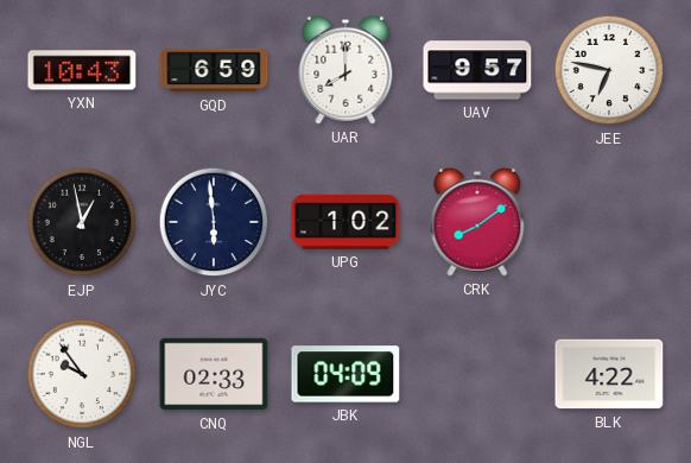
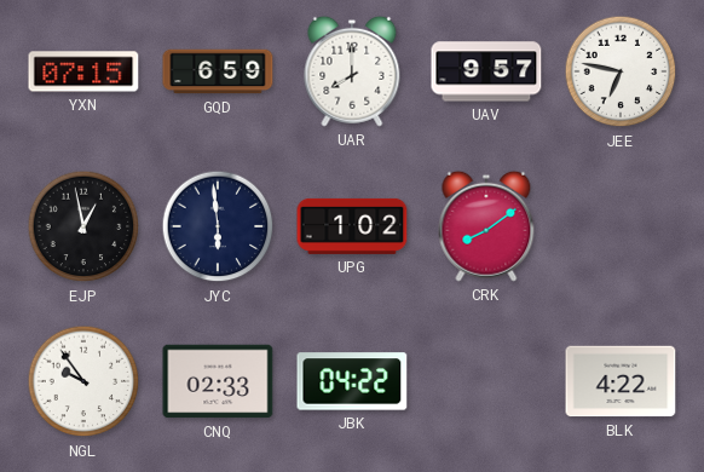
YXN: 10:43 -> 07:15
JBK: 04:09 -> 04:22
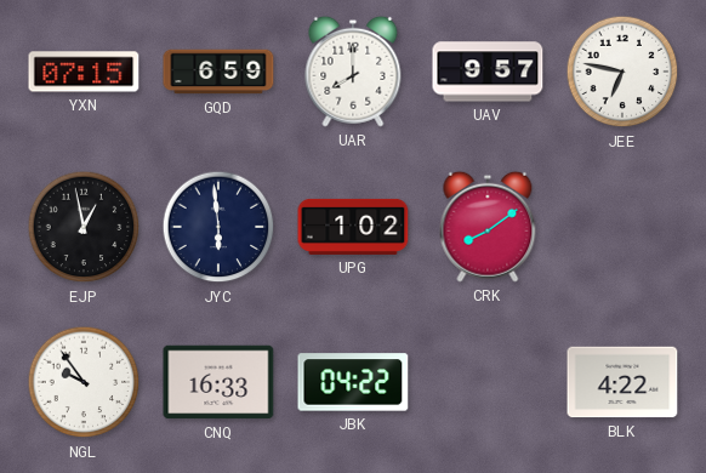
CNQ: 02:33 -> 16:33
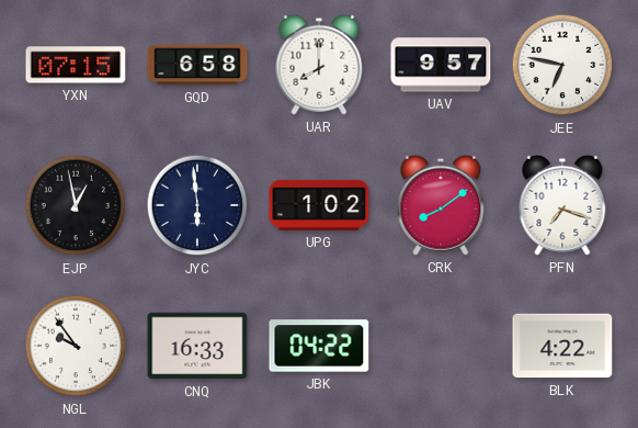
GQD: 6:59 -> 6:58
PFN: none -> 7:18
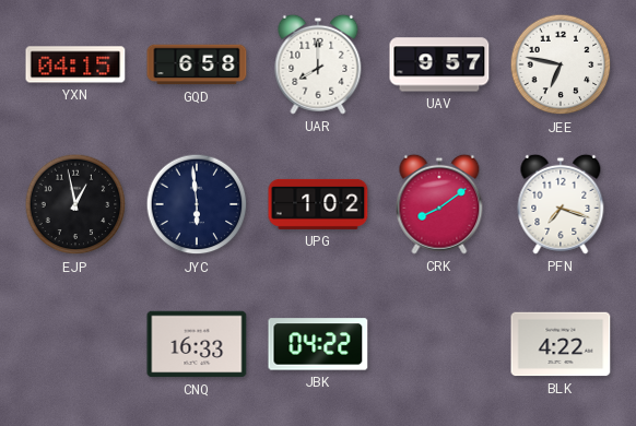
YXN: 07:15 -> 04:15
NGL: 9:54 -> none
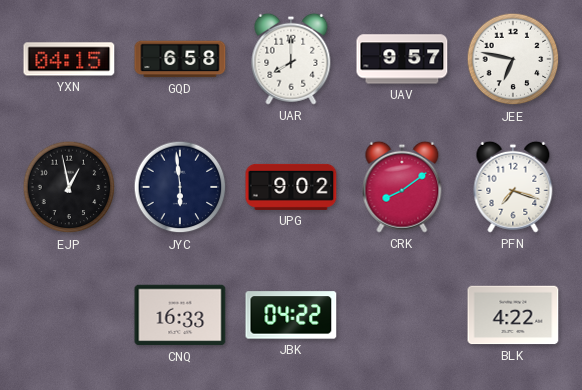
UPG: 1:02 -> 9:02
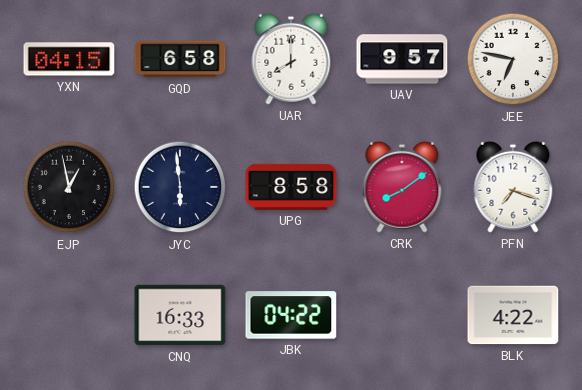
UPG: 9:02 -> 8:58
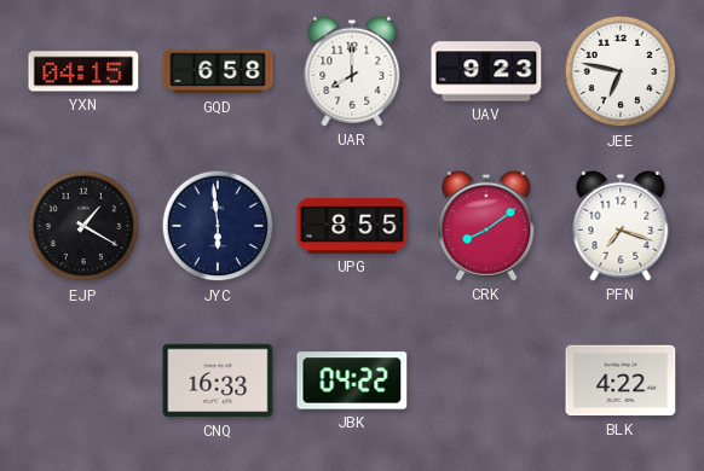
UAV: 9:57 -> 9:23
EJP: 12:58 -> 1:20
UPG: 8:58 -> 8:55
